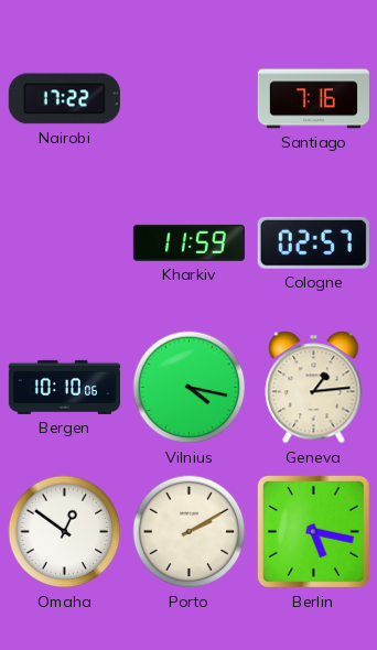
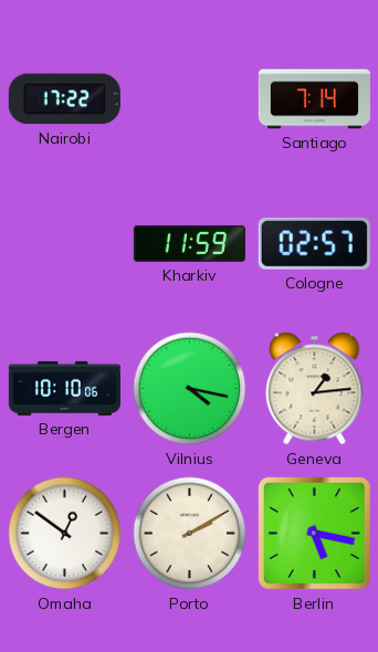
Santiago: 7:16 -> 7:14
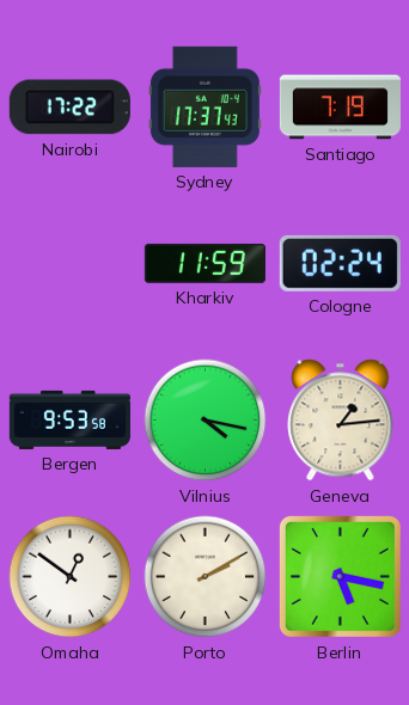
Sydney: none -> 17:37
Santiago: 7:14 -> 7:19
Cologne: 02:57 -> 02:24
Bergen: 10:10 -> 9:53
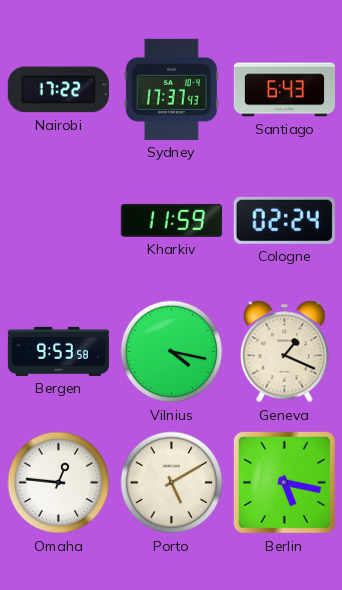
Santiago: 7:19 -> 6:43
Geneva: 1:14 -> 1:19
Omaha: 12:51 -> 12:46
Porto: 2:10 -> 5:10
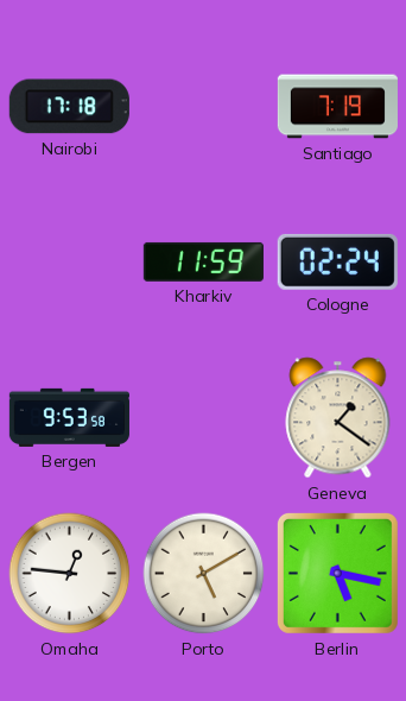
Nairobi: 17:22 -> 17:18
Sydney: 17:37 -> none
Santiago: 6:43 -> 7:19
Vilnius: 4:17 -> none
Geneva: 1:19 -> 1:21
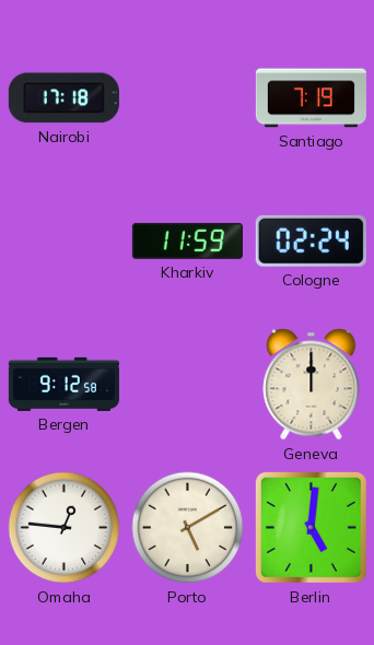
Bergen: 9:53 -> 9:12
Geneva: 1:21 -> 12:00
Berlin: 5:17 -> 5:01
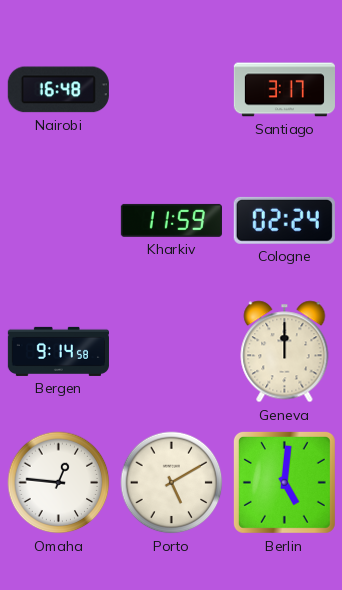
Nairobi: 17:18 -> 16:48
Santiago: 7:19 -> 3:17
Bergen: 9:12 -> 9:14
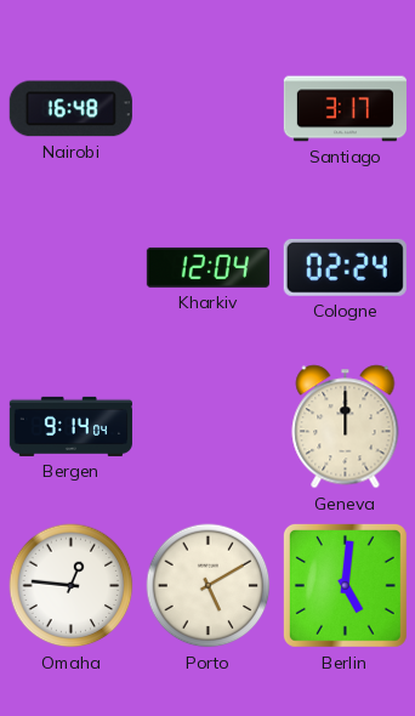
Kharkiv: 11:59 -> 12:04
Bergen: 9:14:58 -> 9:14:04
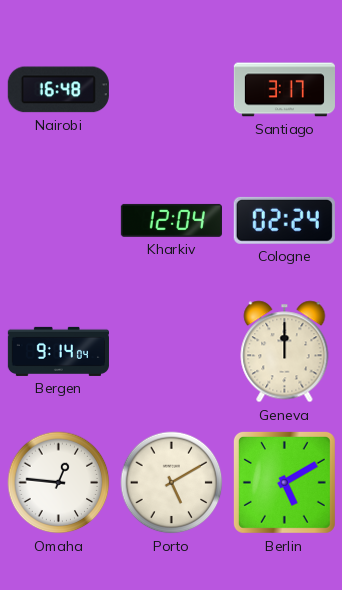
Berlin: 5:01 -> 5:10
